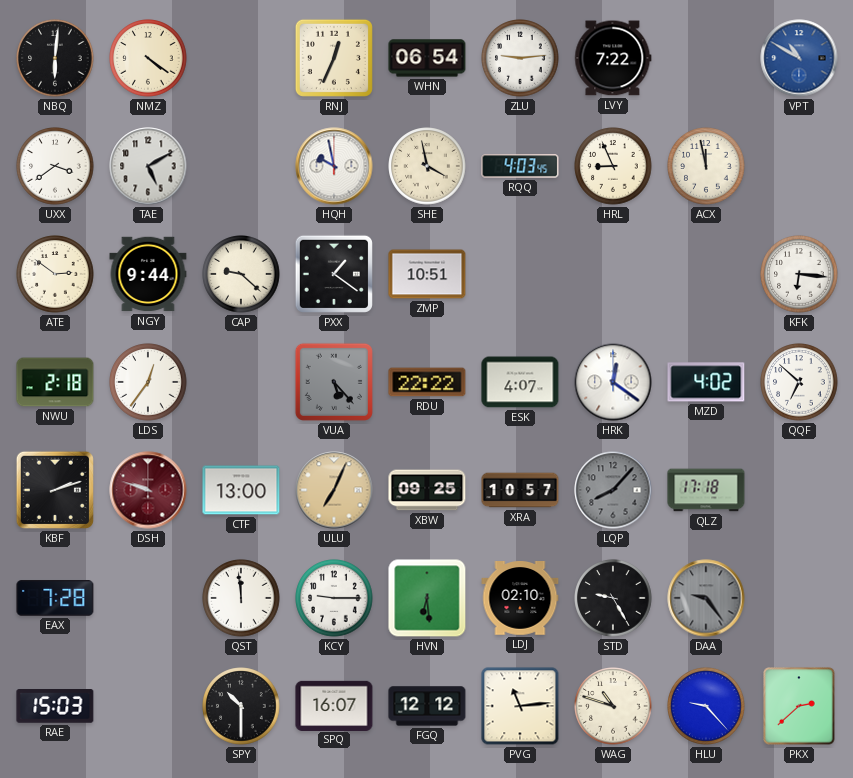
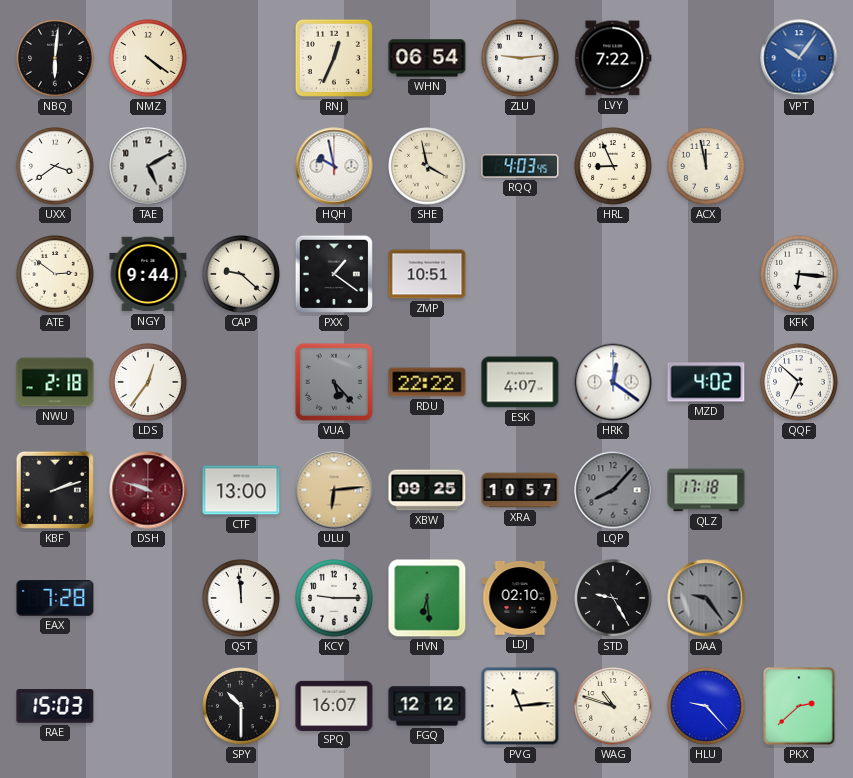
VPT: 10:50 -> 10:06
ULU: 7:04 -> 6:14
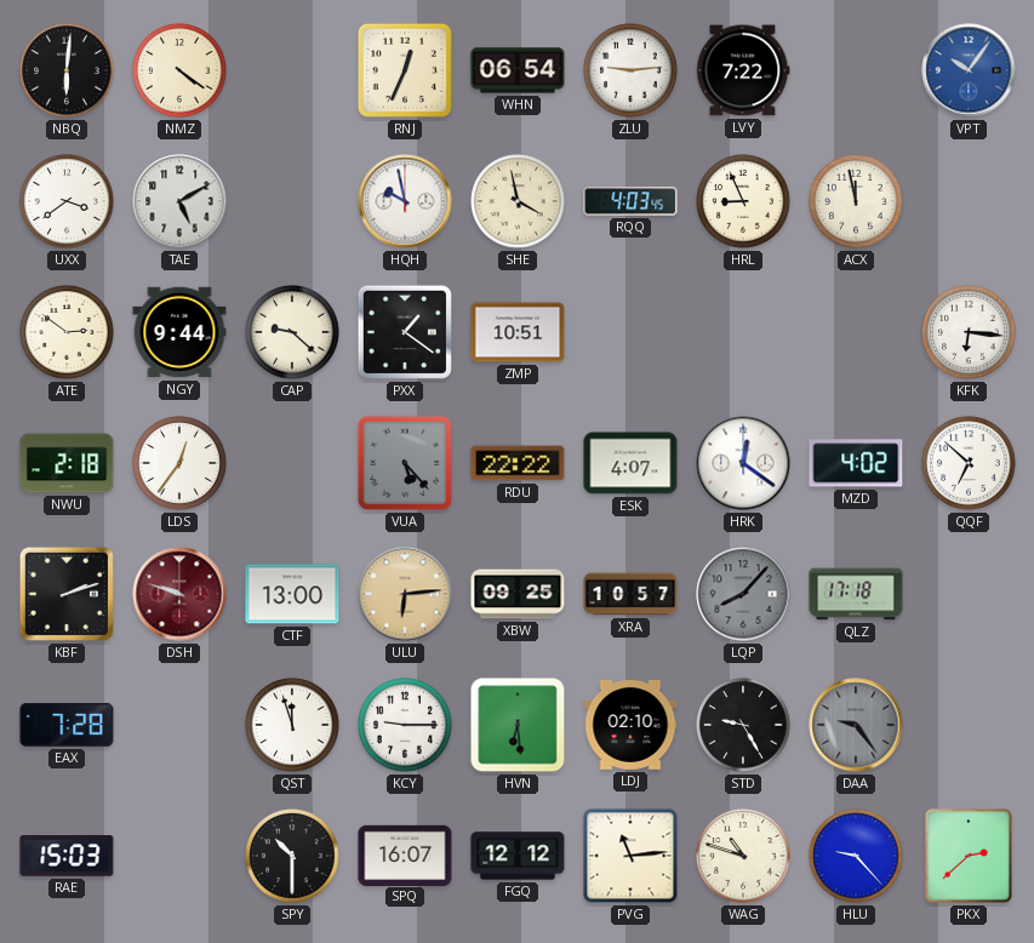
QST: 11:59 -> 11:57
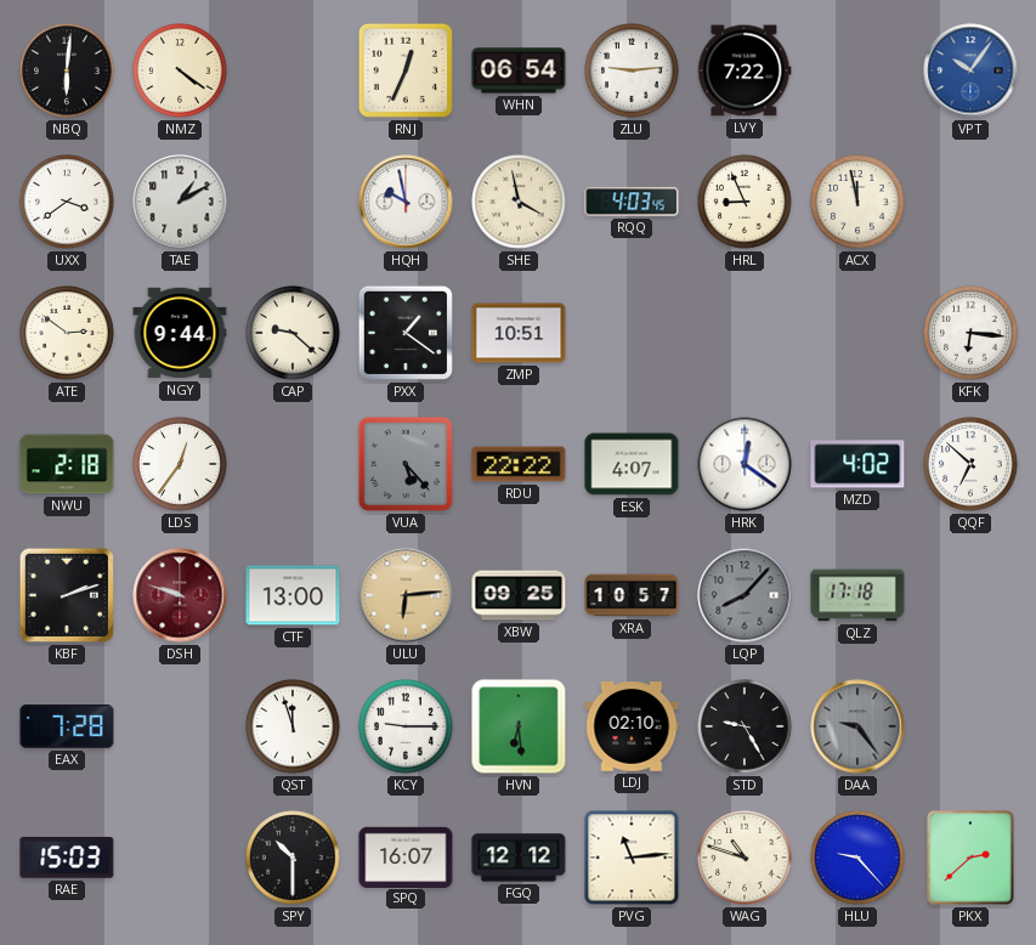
TAE: 5:10 -> 1:10
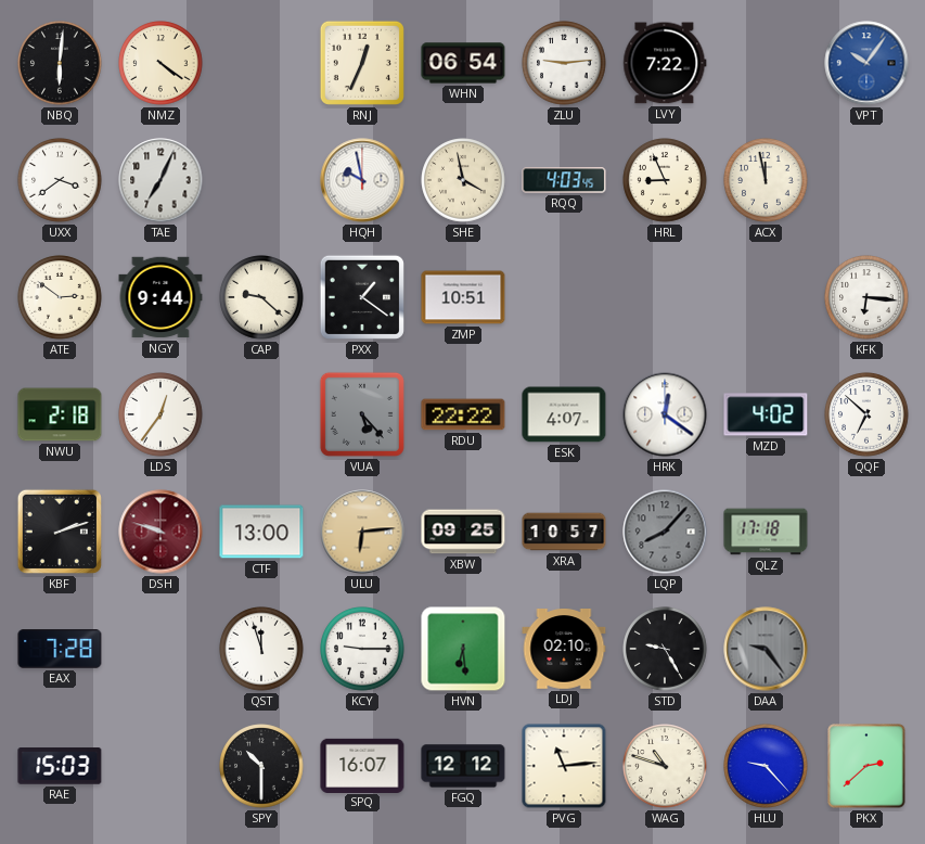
TAE: 1:10 -> 7:04
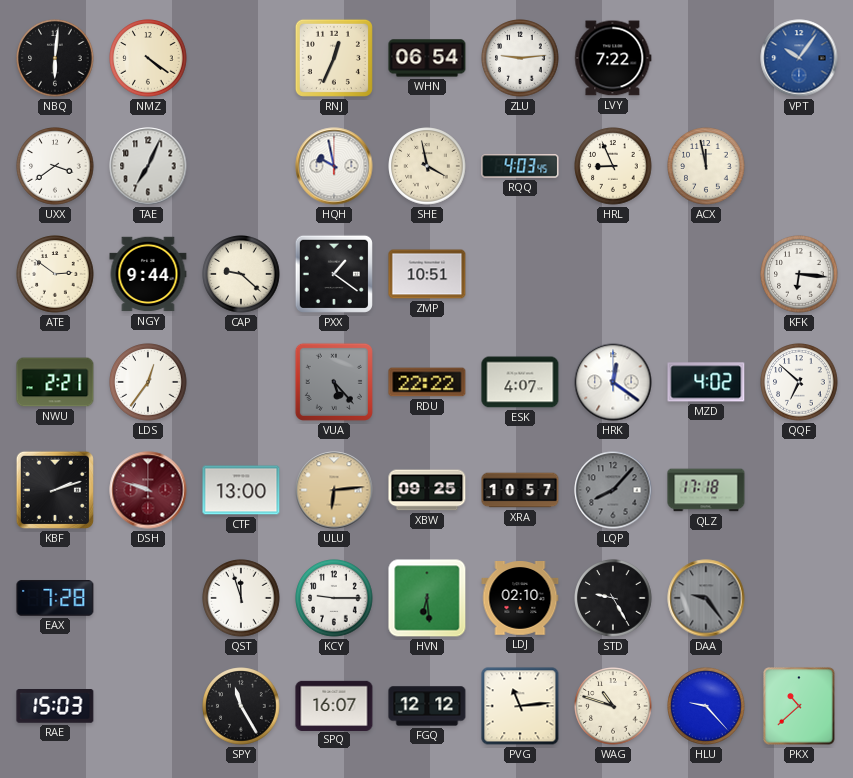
NWU: 2:18 -> 2:21
SPY: 10:30 -> 11:25
PKX: 2:38 -> 10:38
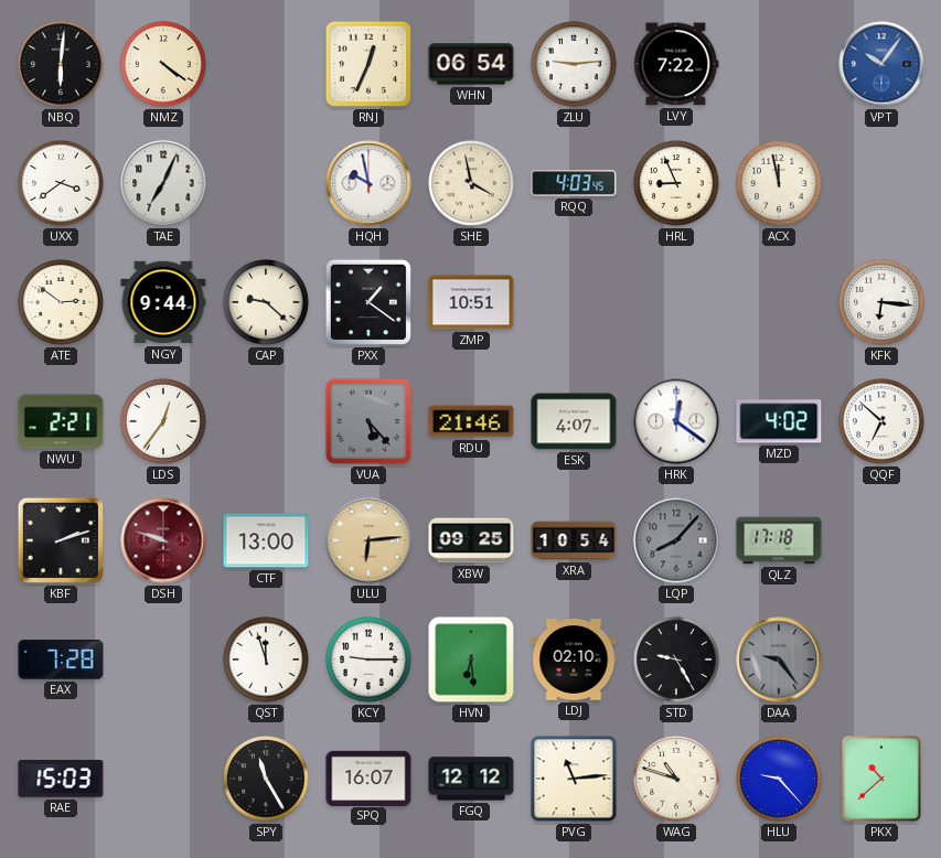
RDU: 22:22 -> 21:46
XRA: 10:57 -> 10:54
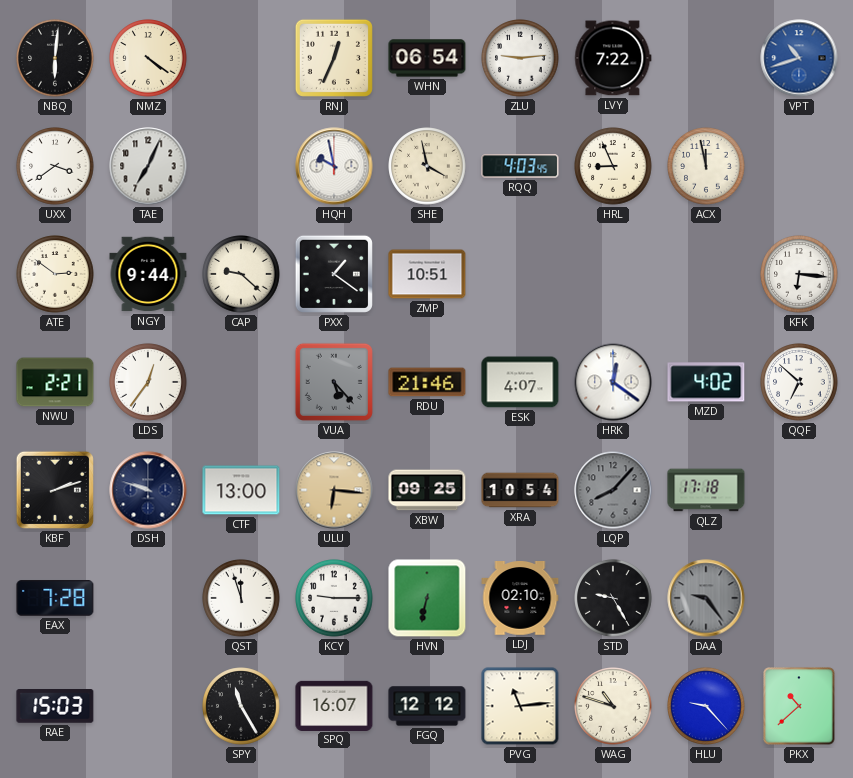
VPT: 10:06 -> 10:42
DSH dial: burgundy -> navy
ULU: 6:14 -> 6:16
HVN: 6:29 -> 6:32
